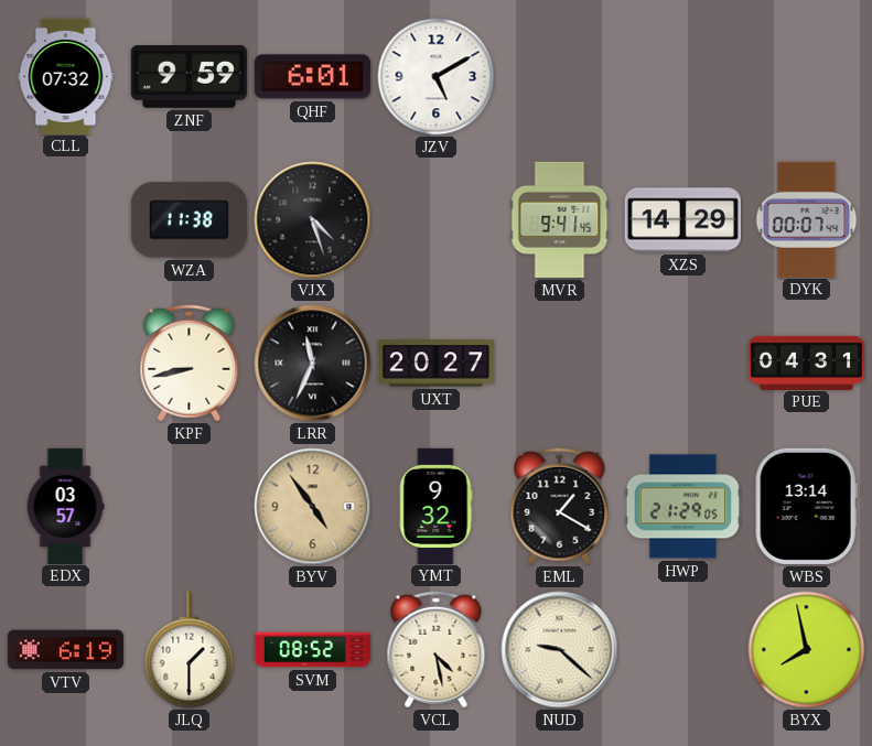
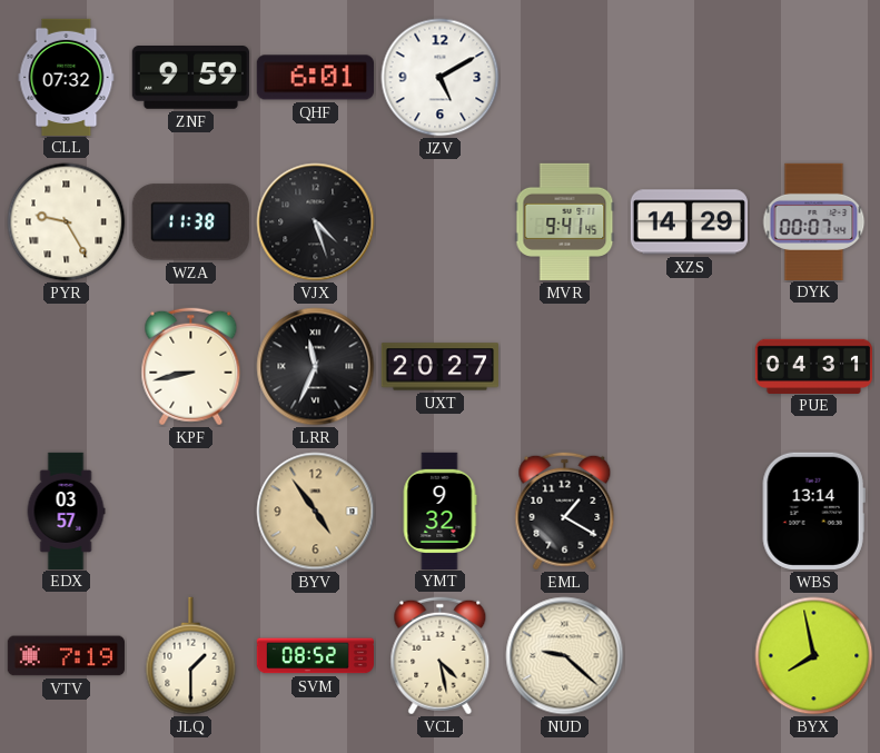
PYR: none -> 9:25
HWP: 21:29 -> none
VTV: 6:19 -> 7:19
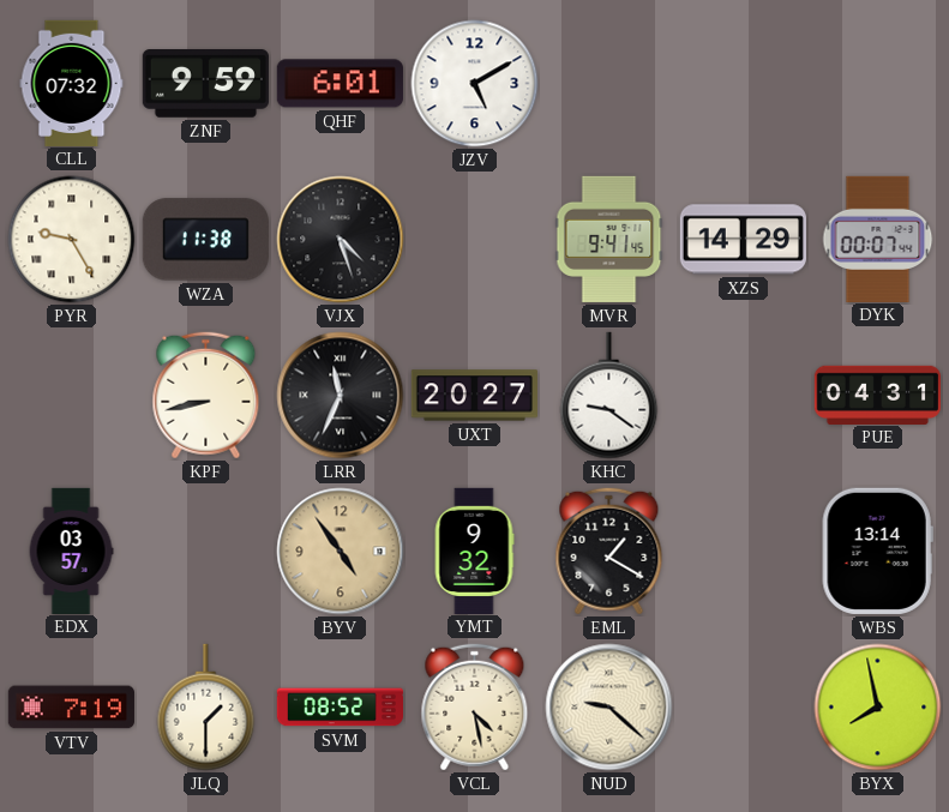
KHC: none -> 9:21
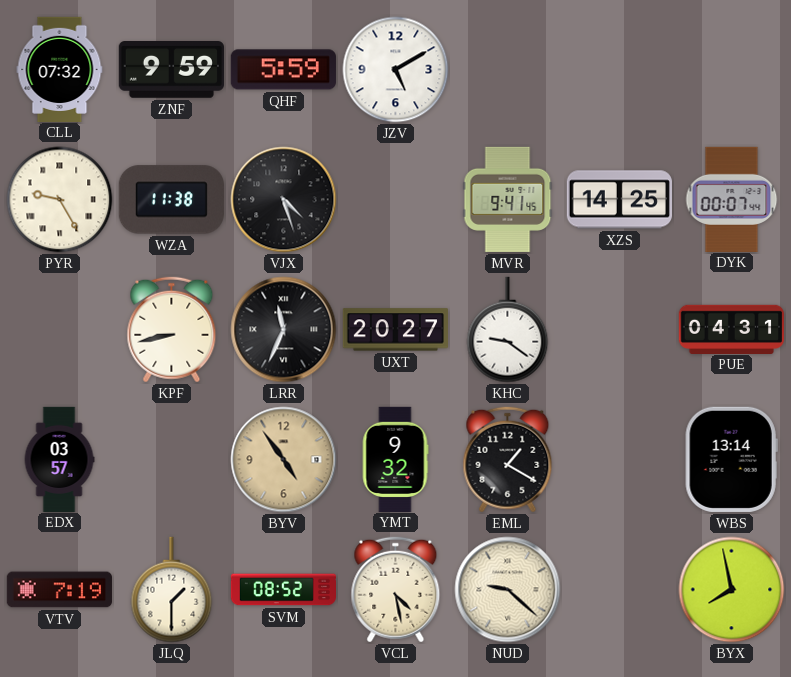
QHF: 6:01 -> 5:59
XZS: 14:29 -> 14:25
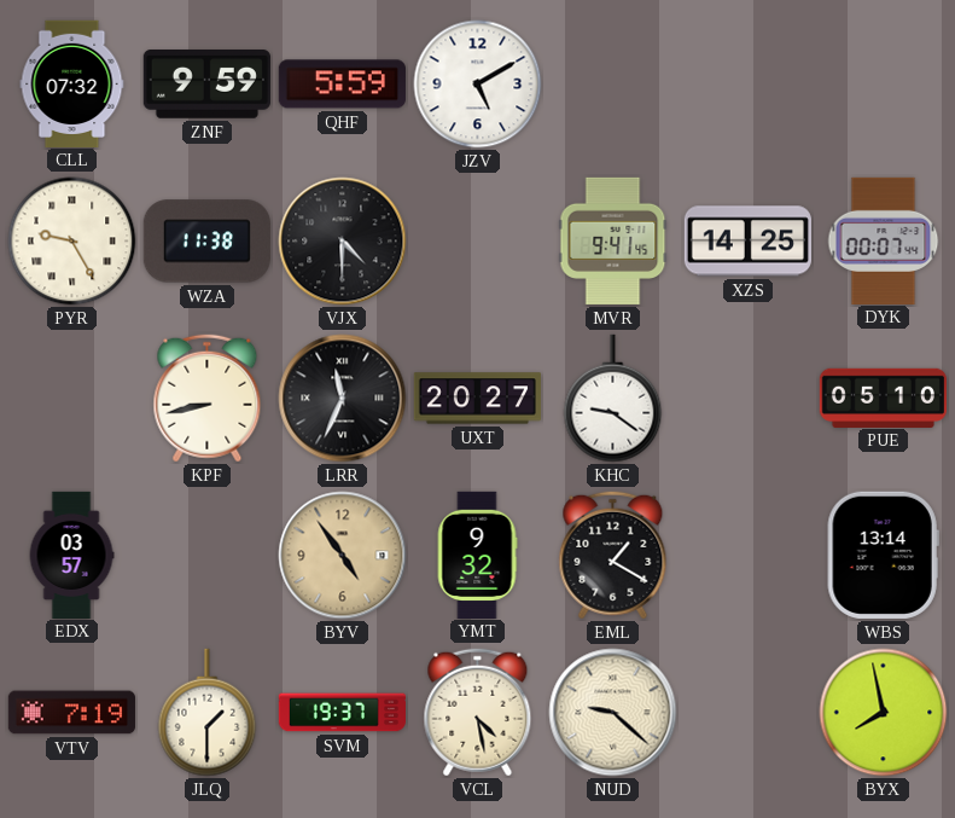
VJX: 4:27 -> 4:30
PUE: 04:31 -> 05:10
SVM: 08:52 -> 19:37
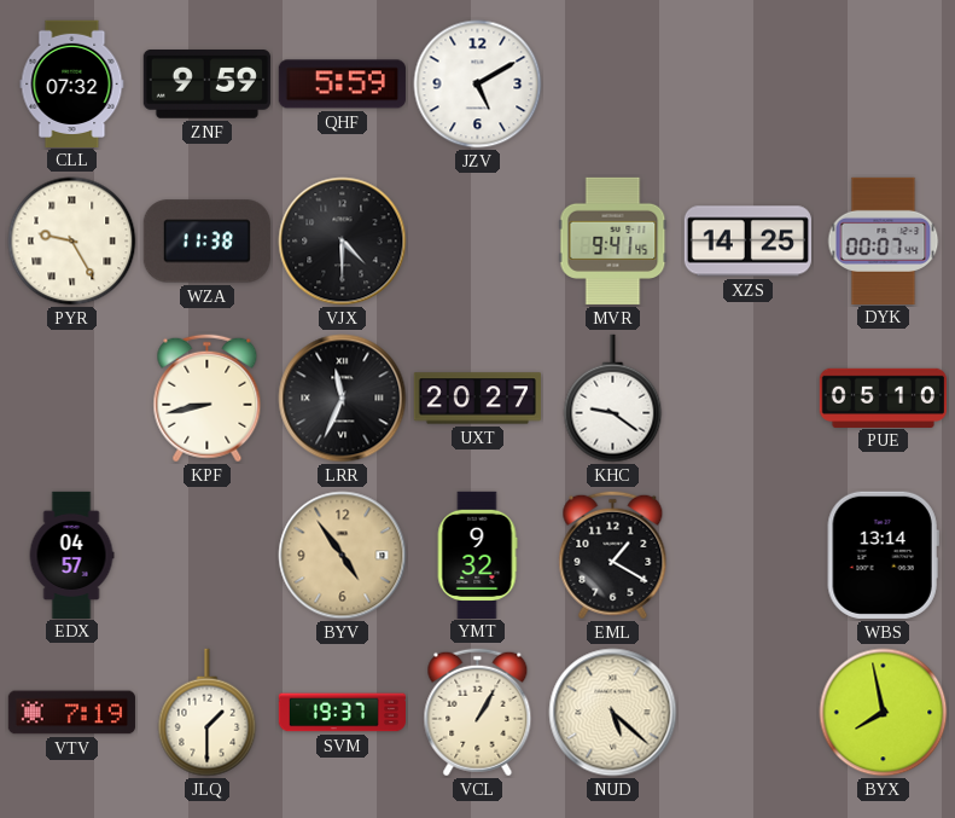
EDX: 03:57 -> 04:57
VCL: 4:28 -> 1:05
NUD: 9:22 -> 5:22
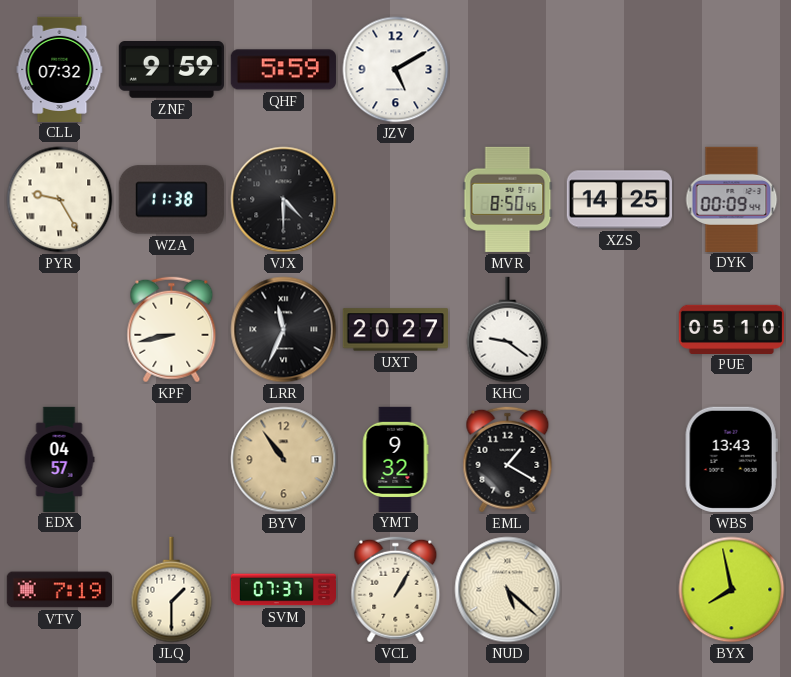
MVR: 9:41 -> 8:50
DYK: 00:07 -> 00:09
BYV: 4:54 -> 10:54
WBS: 13:14 -> 13:43
SVM: 19:37 -> 07:37
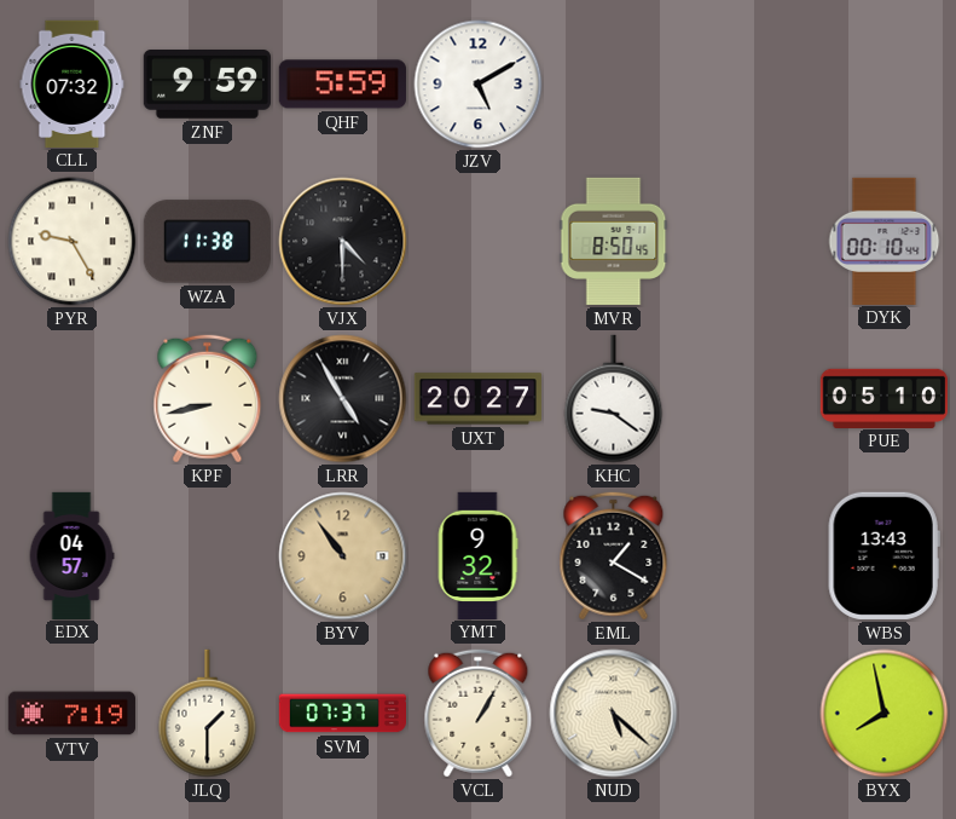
XZS: 14:25 -> none
DYK: 00:09 -> 00:10
LRR: 11:34 -> 4:55
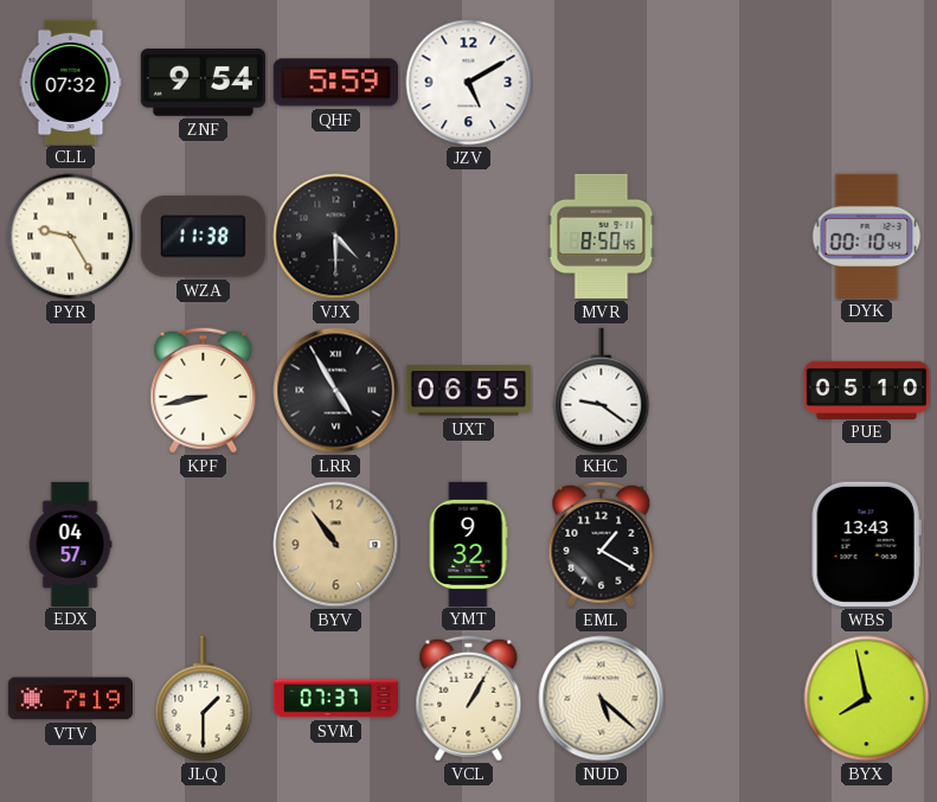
ZNF: 9:59 -> 9:54
UXT: 20:27 -> 06:55
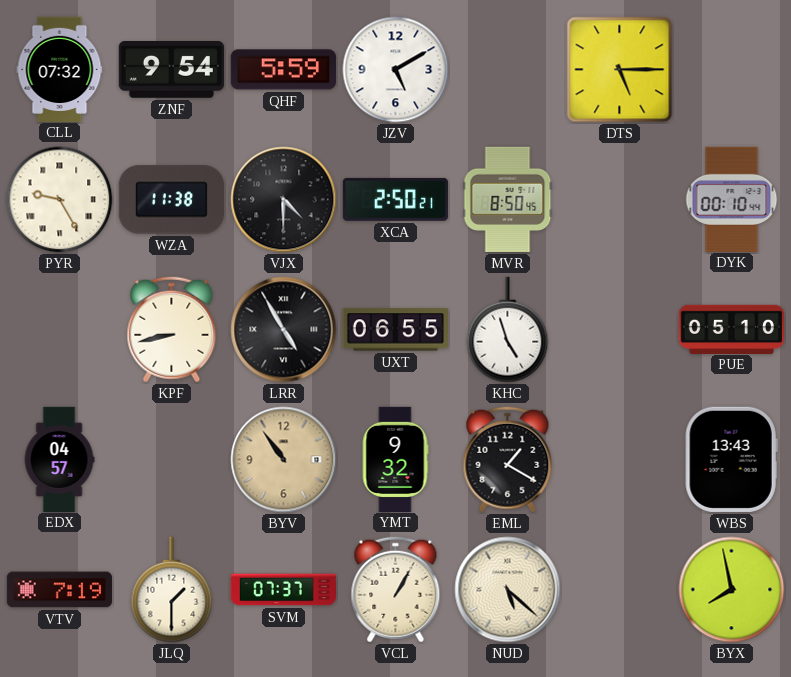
DTS: none -> 5:15
XCA: none -> 2:50
KHC: 9:21 -> 4:57
